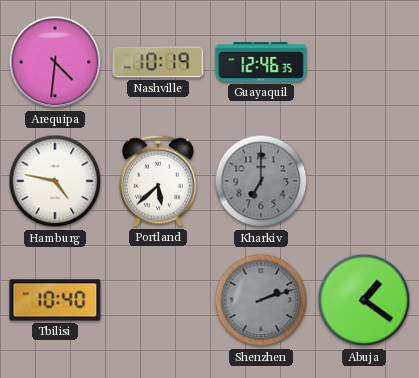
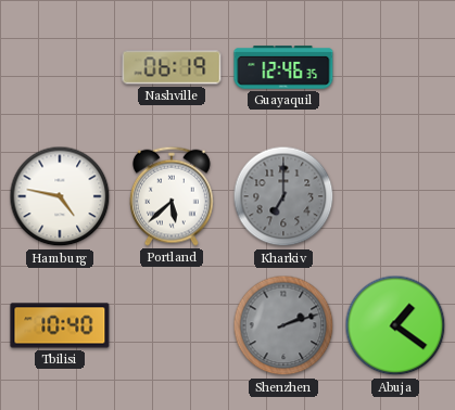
Arequipa: 4:31 -> none
Nashville: 10:19 -> 06:19
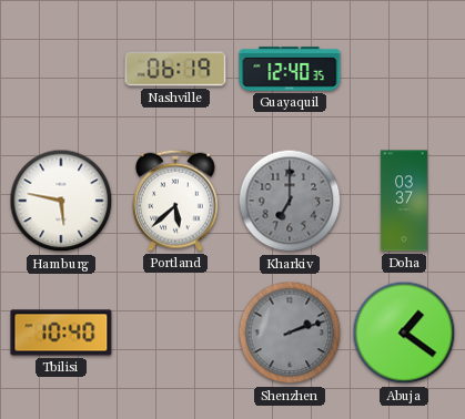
Guayaquil: 12:46 -> 12:40
Hamburg: 4:47 -> 5:47
Doha: none -> 03:37
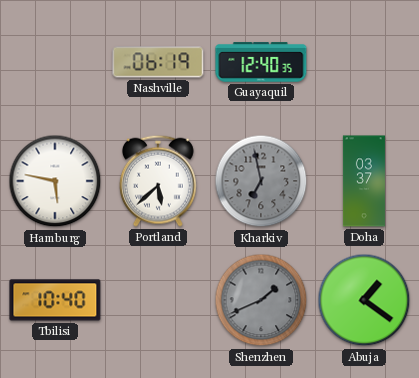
Kharkiv: 7:00 -> 6:58
Shenzhen: 2:12 -> 1:41
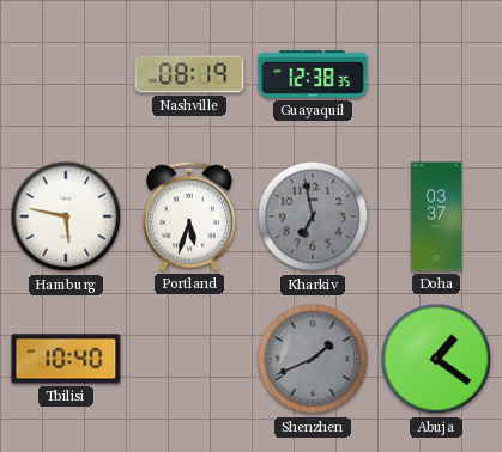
Nashville: 06:19 -> 08:19
Guayaquil: 12:40 -> 12:38
Portland: 5:38 -> 5:33
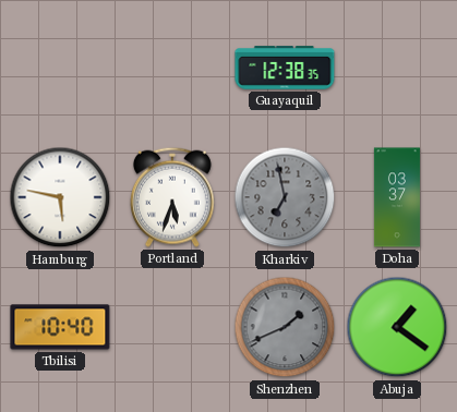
Nashville: 08:19 -> none
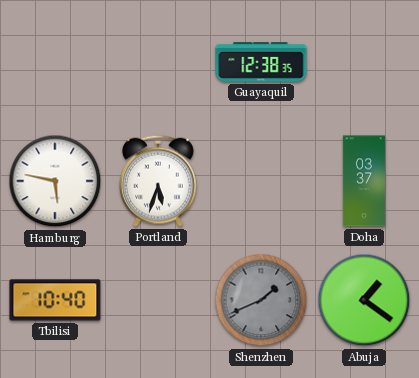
Kharkiv: 6:58 -> none
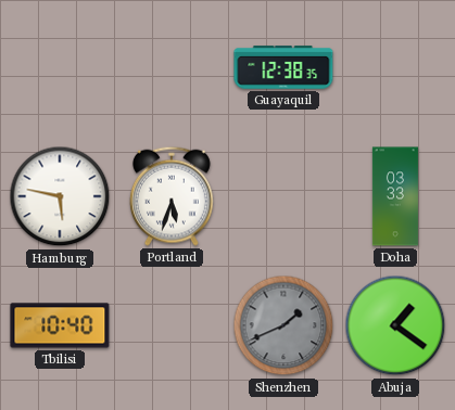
Doha: 03:37 -> 03:33
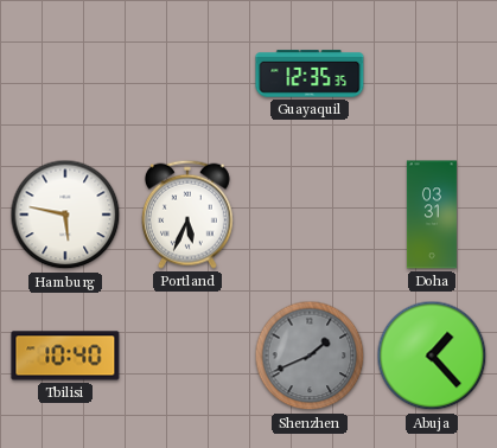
Guayaquil: 12:38 -> 12:35
Portland: 5:33 -> 5:34
Doha: 03:33 -> 03:31
Abuja: 1:21 -> 1:23
